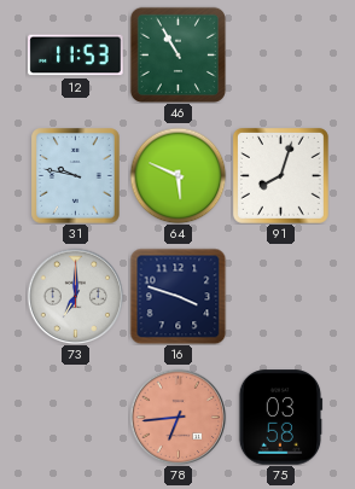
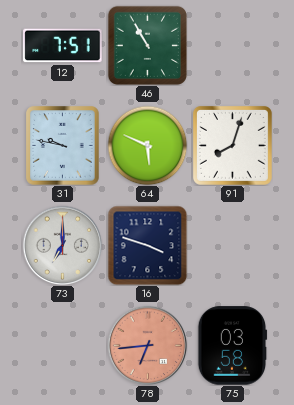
12: 11:53 -> 7:51
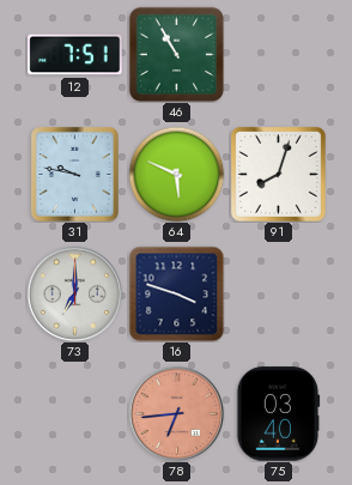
75: 03:58 -> 03:40
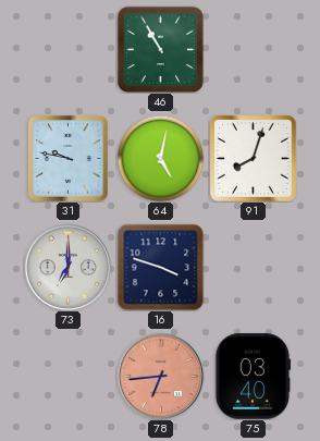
12: 7:51 -> none
64: 5:49 -> 5:02
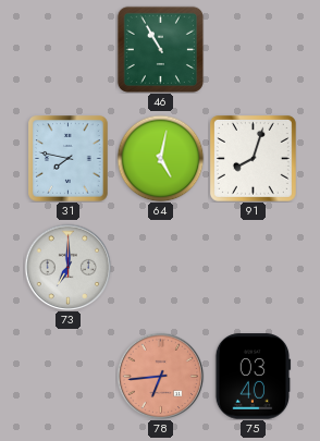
31: 9:47 -> 7:47
16: 3:48 -> none
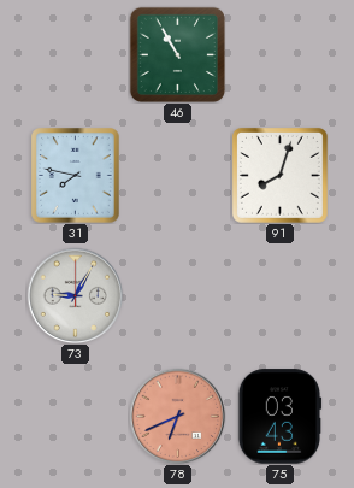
64: 5:02 -> none
73: 7:00 -> 9:05
78: 6:44 -> 6:41
75: 03:40 -> 03:43
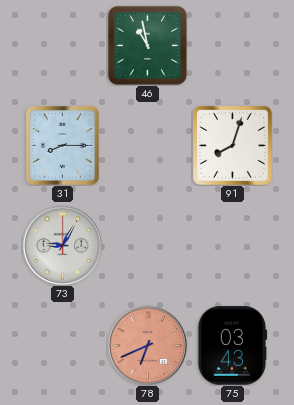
46: 10:55 -> 10:58
31: 7:47 -> 8:15
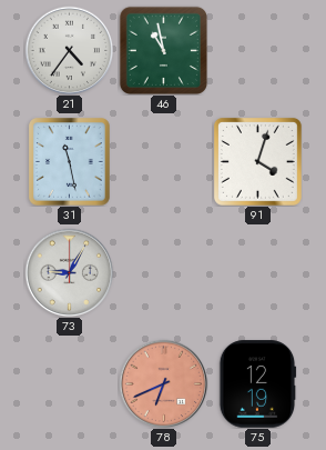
21: none -> 4:36
31: 8:15 -> 11:28
91: 8:03 -> 4:03
75: 03:43 -> 12:19
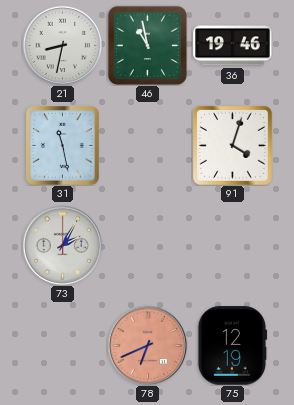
21: 4:36 -> 8:32
36: none -> 19:46
73: 9:05 -> 2:05
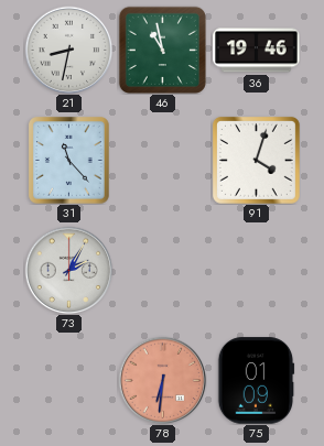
31: 11:28 -> 11:23
78: 6:41 -> 6:31
75: 12:19 -> 01:09
